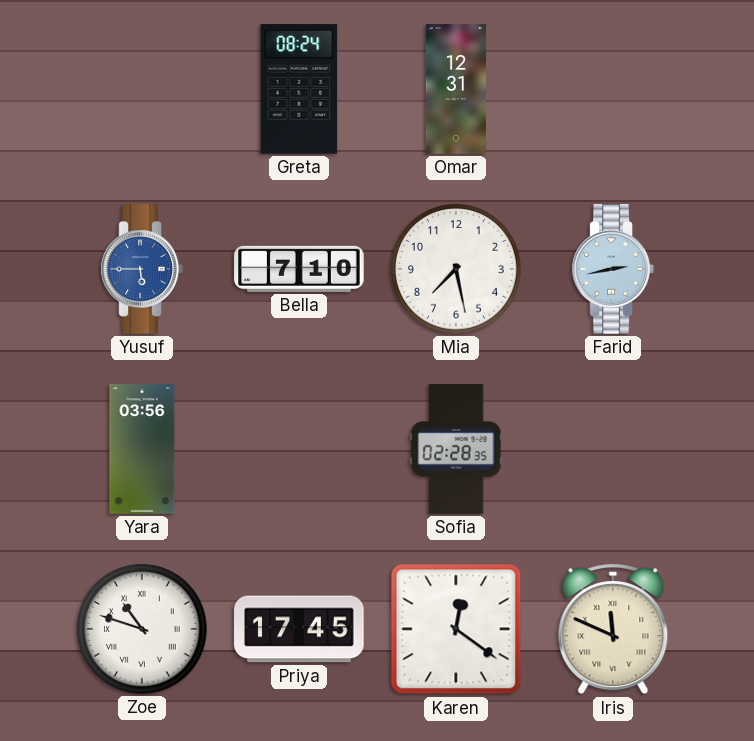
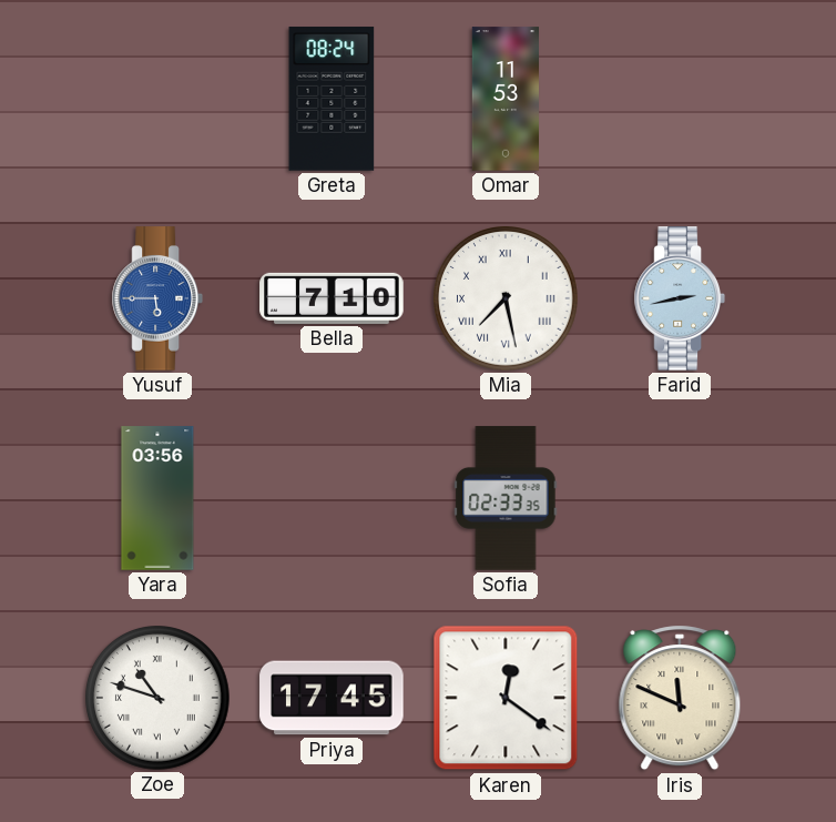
Omar: 12:31 -> 11:53
Mia numerals: Arabic -> Roman
Sofia: 02:28 -> 02:33
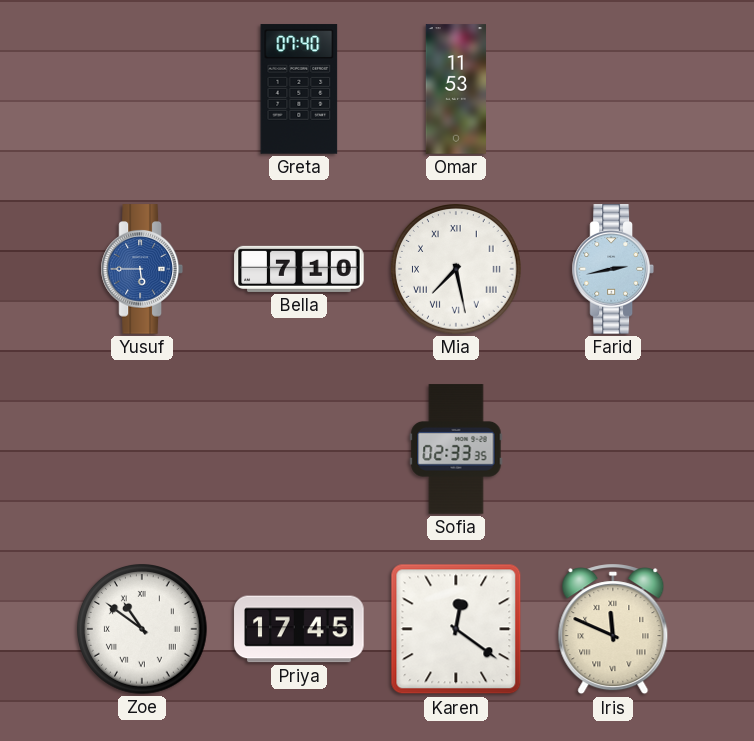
Greta: 08:24 -> 07:40
Yara: 03:56 -> none
Zoe: 10:48 -> 10:51
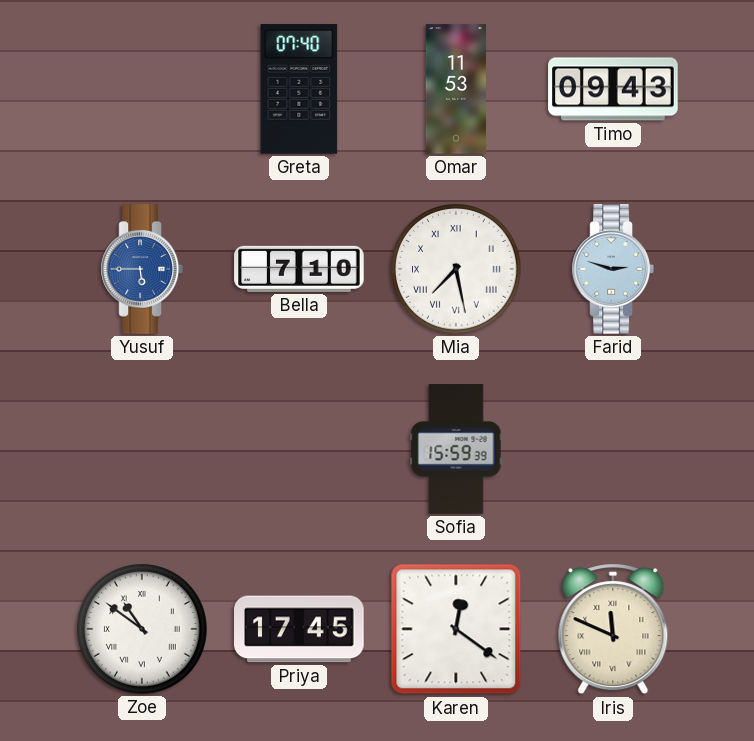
Timo: none -> 09:43
Farid: 2:43 -> 2:48
Sofia: 02:33 -> 15:59
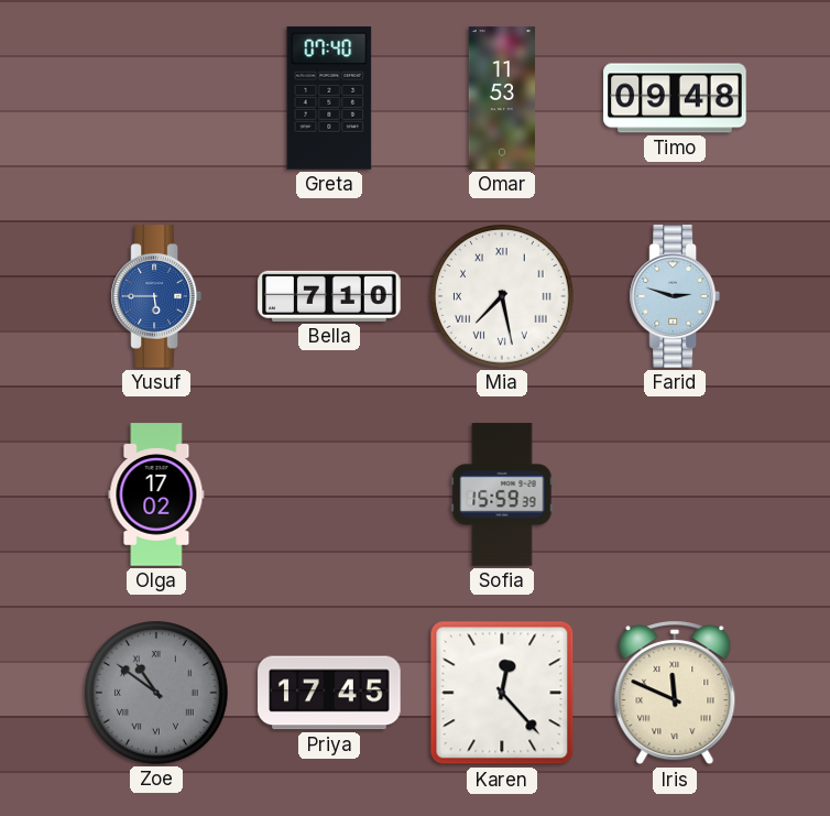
Timo: 09:43 -> 09:48
Olga: none -> 17:02
Zoe dial: white -> grey
Karen: 12:21 -> 12:23
